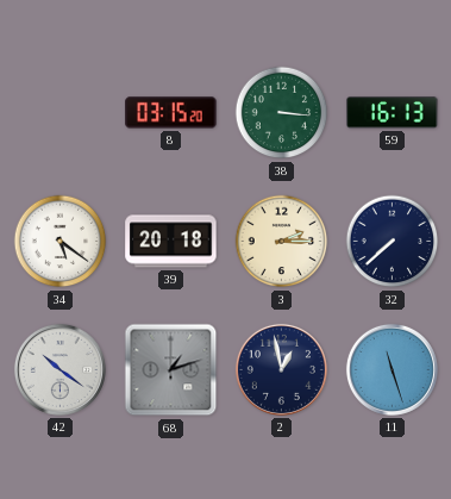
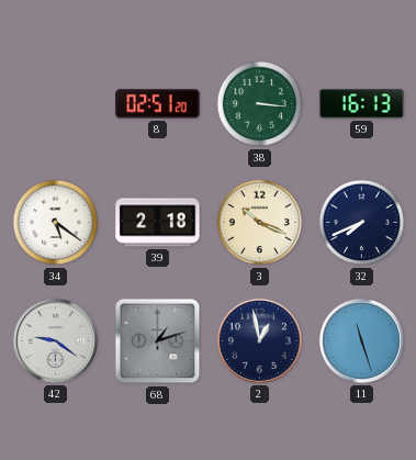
8: 03:15 -> 02:51
39: 20:18 -> 2:18
3: 2:15 -> 10:19
32: 7:38 -> 7:41
42: 10:21 -> 9:21
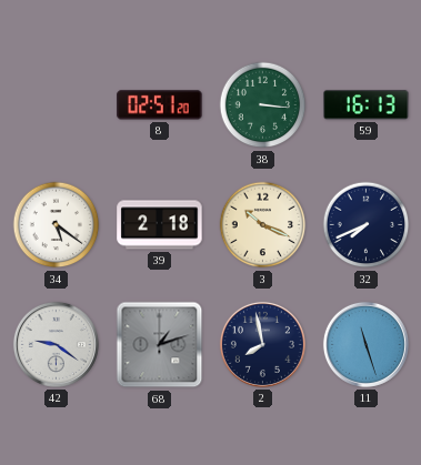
2: 12:58 -> 7:58
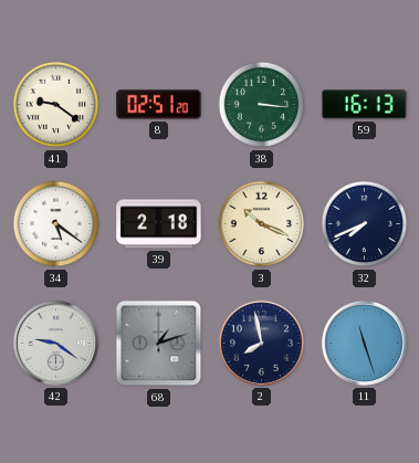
41: none -> 9:21
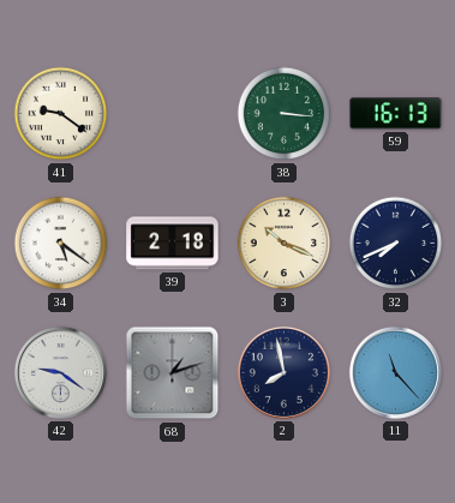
8: 02:51 -> none
11: 11:27 -> 11:23
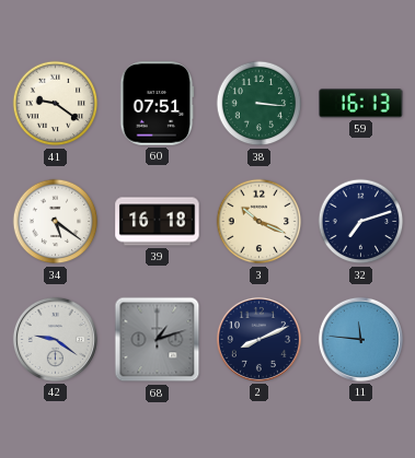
60: none -> 07:51
39: 2:18 -> 16:18
32: 7:41 -> 7:12
2: 7:58 -> 8:11
11: 11:23 -> 11:46
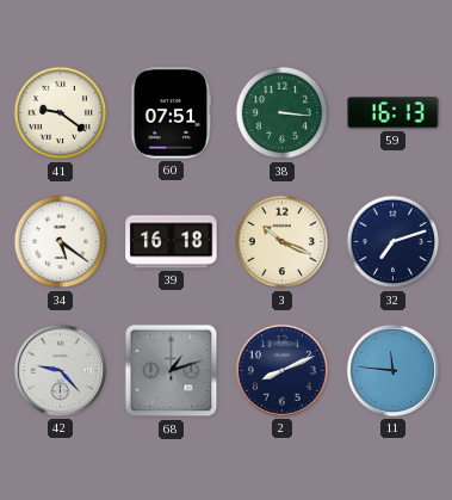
42: 9:21 -> 9:23
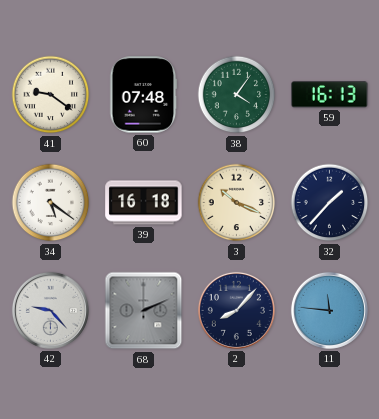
60: 07:51 -> 07:48
38: 3:16 -> 4:06
32: 7:12 -> 1:37
68: 1:12 -> 2:11
2: 8:11 -> 8:07
